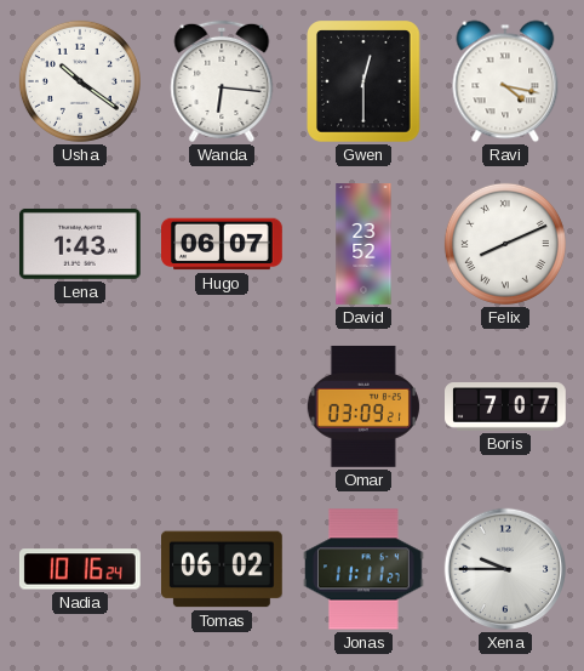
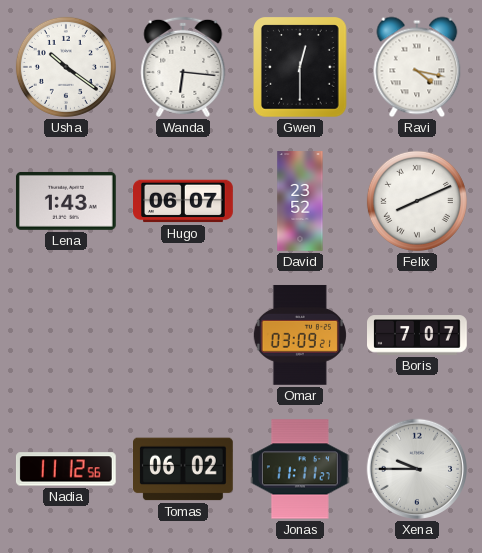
Nadia: 10:16 -> 11:12
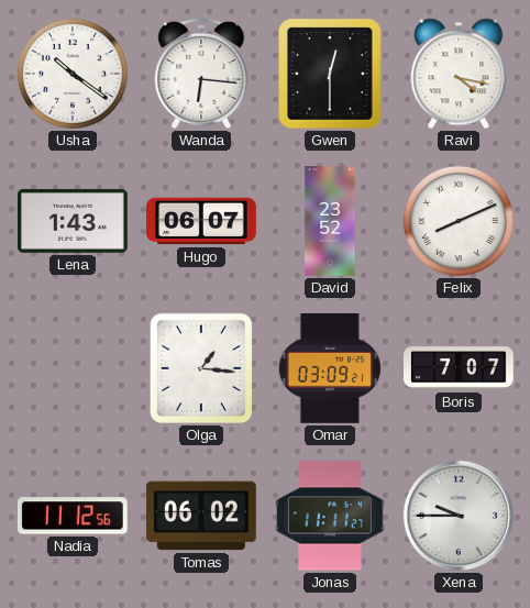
Olga: none -> 1:16
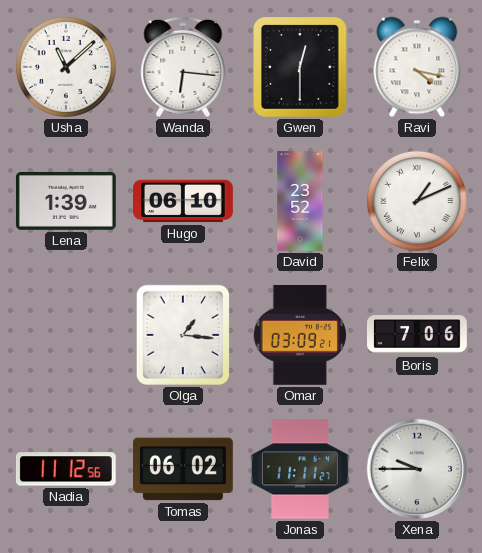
Usha: 10:21 -> 11:08
Lena: 1:43 -> 1:39
Hugo: 06:07 -> 06:10
Felix: 8:11 -> 1:11
Boris: 7:07 -> 7:06
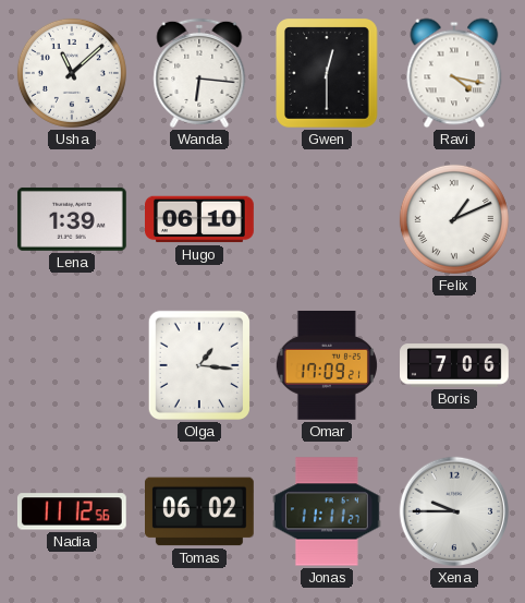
David: 23:52 -> none
Omar: 03:09 -> 17:09
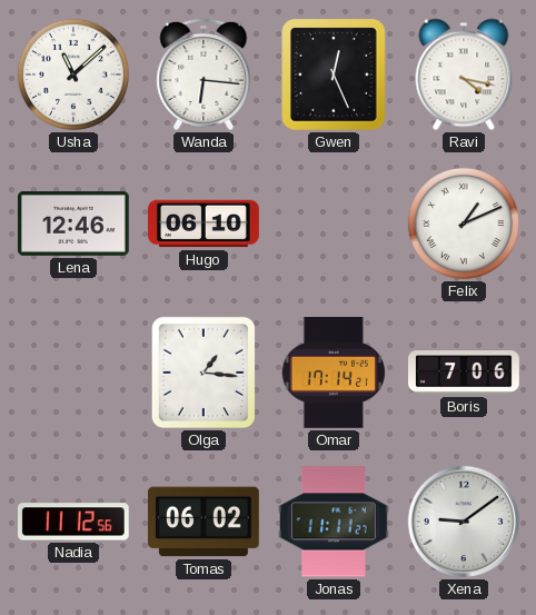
Gwen: 12:30 -> 12:26
Lena: 1:39 -> 12:46
Omar: 17:09 -> 17:14
Xena: 9:45 -> 9:09
